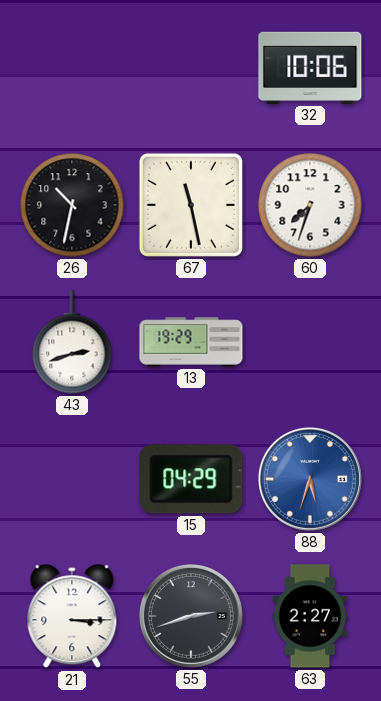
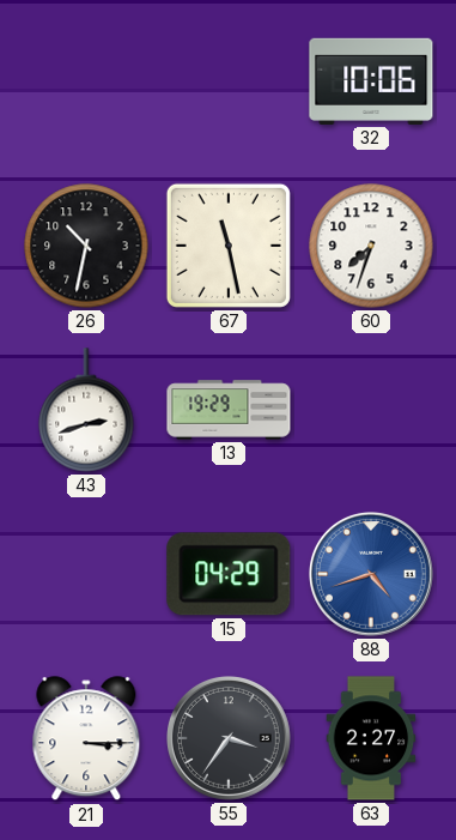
88: 5:33 -> 4:42
55: 2:42 -> 3:36
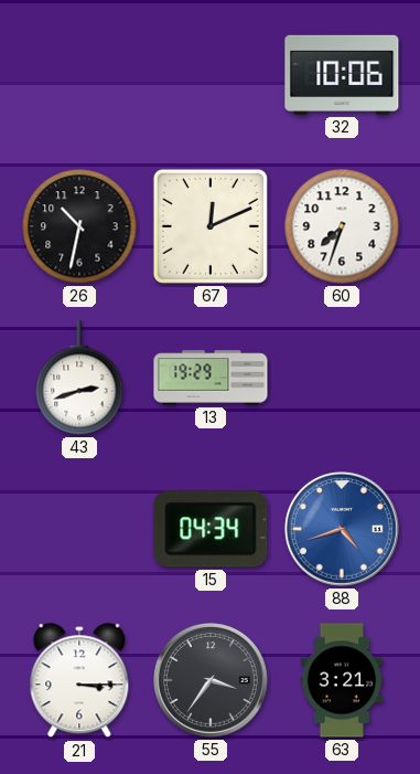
67: 11:28 -> 12:11
15: 04:29 -> 04:34
63: 2:27 -> 3:21
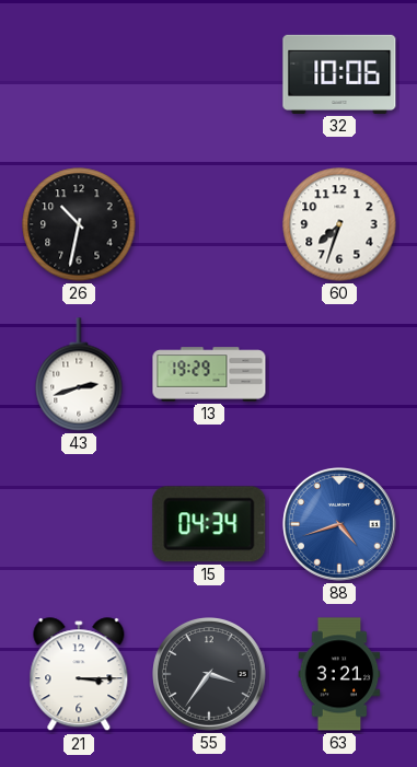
67: 12:11 -> none
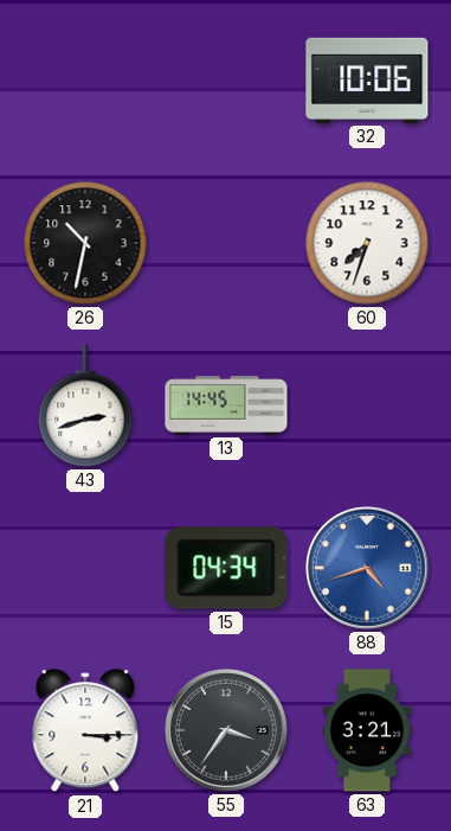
13: 19:29 -> 14:45
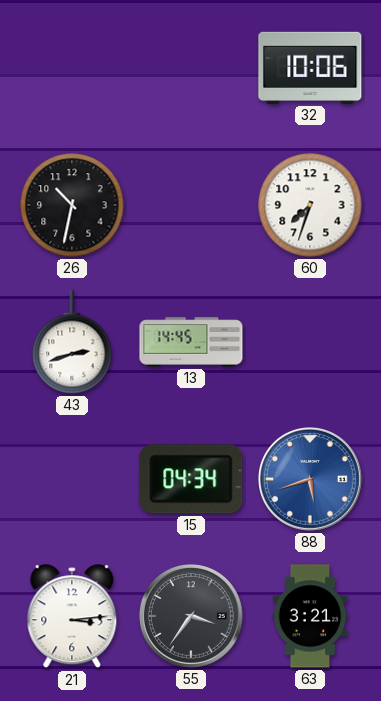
88: 4:42 -> 5:42
21: 3:15 -> 3:14
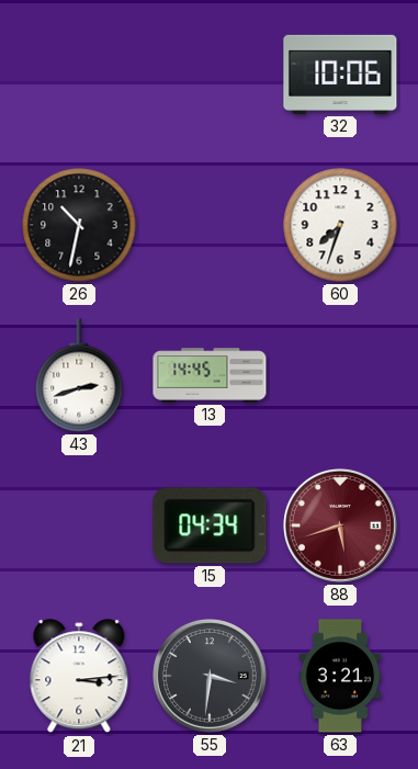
88 dial: blue -> burgundy
55: 3:36 -> 3:31
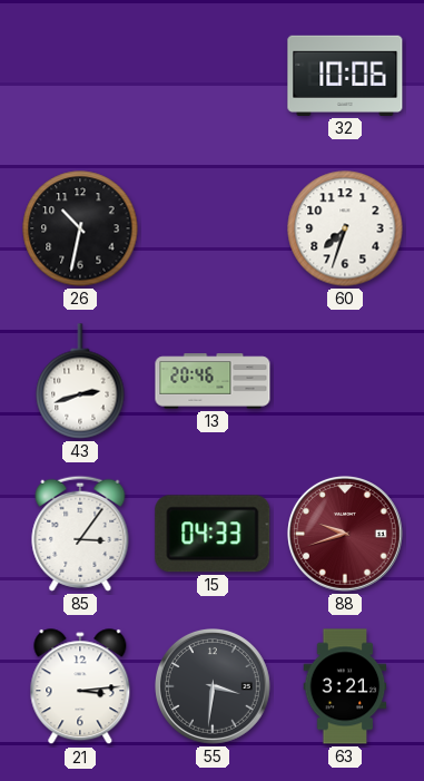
13: 14:45 -> 20:46
85: none -> 3:06
15: 04:34 -> 04:33
88: 5:42 -> 9:42
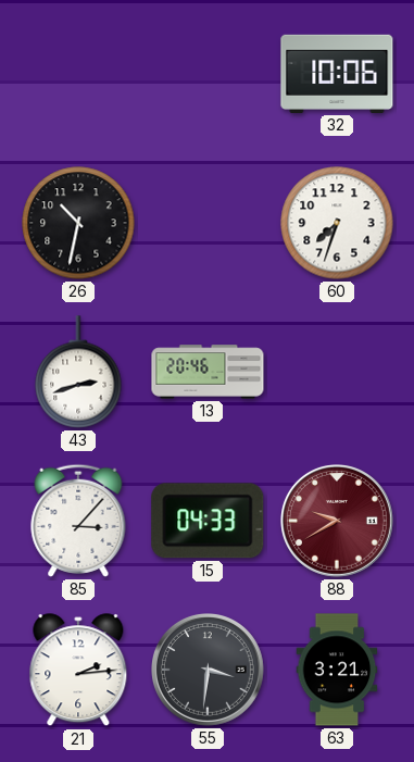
85: 3:06 -> 3:07
88: 9:42 -> 9:40
21: 3:14 -> 2:14
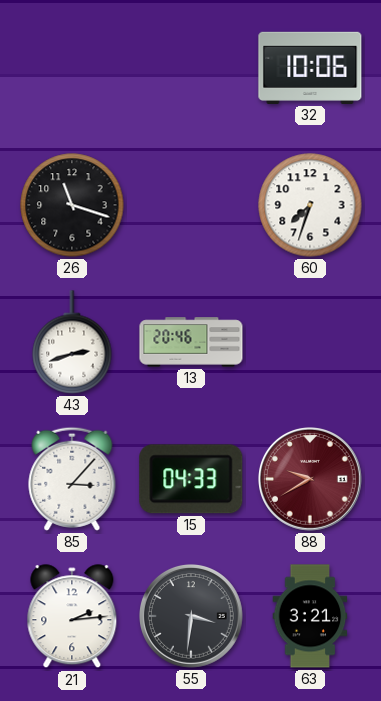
26: 10:32 -> 11:18
